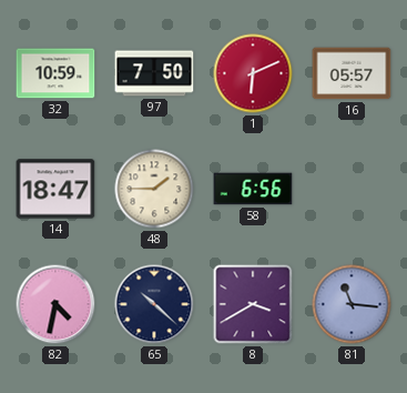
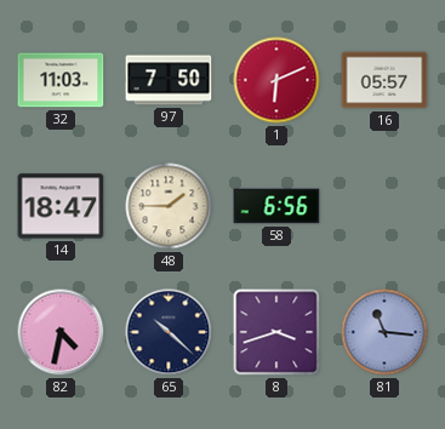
32: 10:59 -> 11:03
8: 3:40 -> 3:42
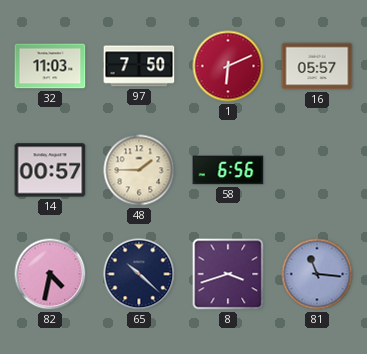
14: 18:47 -> 00:57
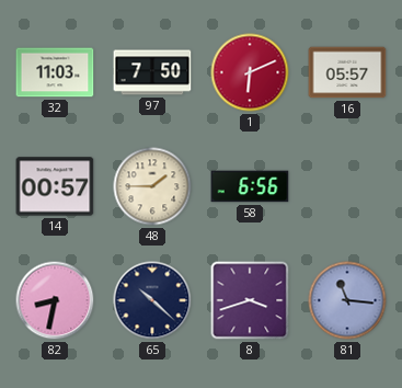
82: 4:32 -> 8:32
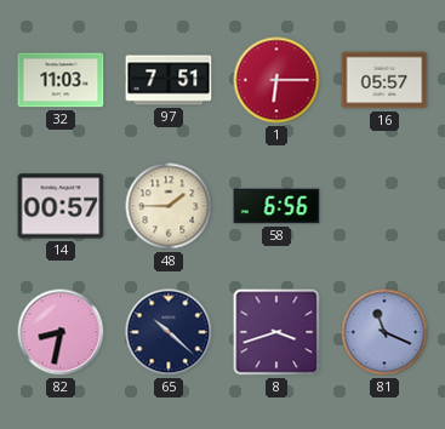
97: 7:50 -> 7:51
1: 6:11 -> 6:15
81: 11:16 -> 11:19
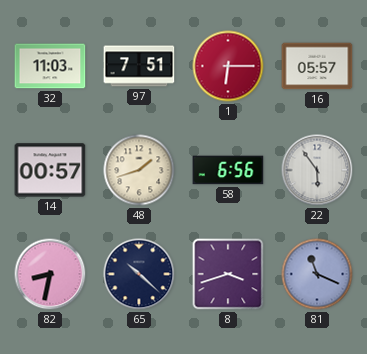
48: 1:45 -> 1:42
22: none -> 5:54
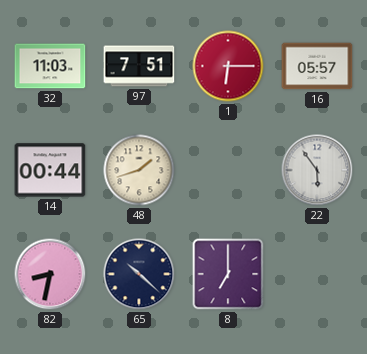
14: 00:57 -> 00:44
58: 6:56 -> none
8: 3:42 -> 7:00
81: 11:19 -> none
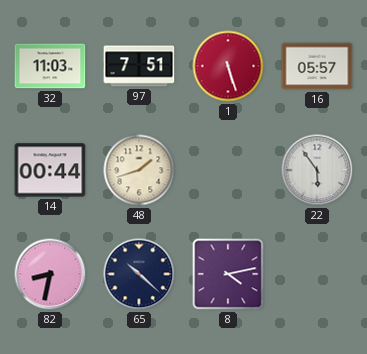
1: 6:15 -> 5:27
8: 7:00 -> 4:13
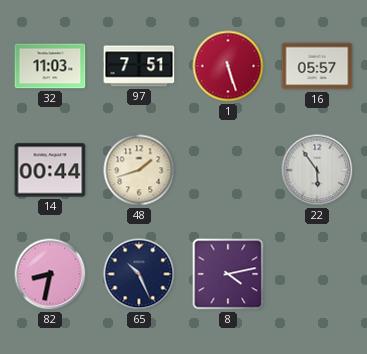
65: 10:22 -> 10:26
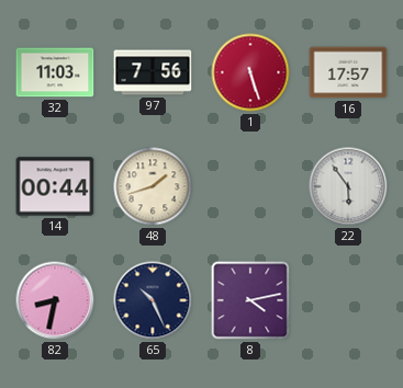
97: 7:51 -> 7:56
16: 05:57 -> 17:57
